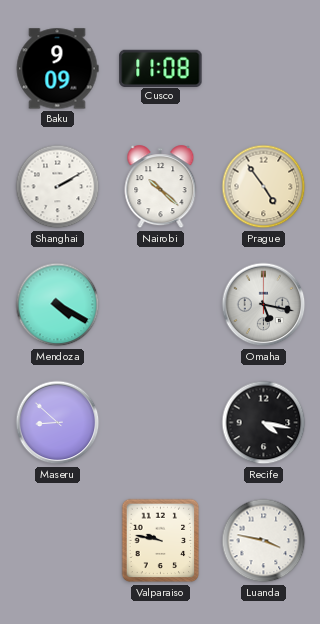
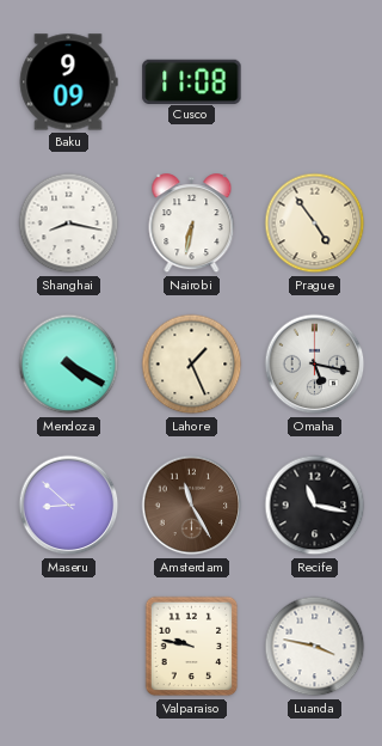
Shanghai: 2:10 -> 8:17
Nairobi: 10:22 -> 6:32
Lahore: none -> 1:26
Amsterdam: none -> 11:25
Recife: 4:17 -> 11:17
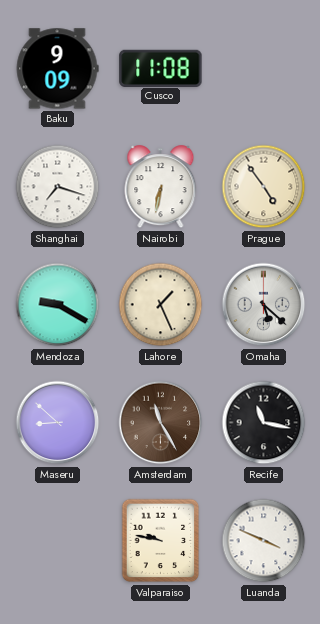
Shanghai: 8:17 -> 7:18
Mendoza: 4:20 -> 9:20
Omaha: 5:17 -> 5:22
Luanda: 3:47 -> 3:49
